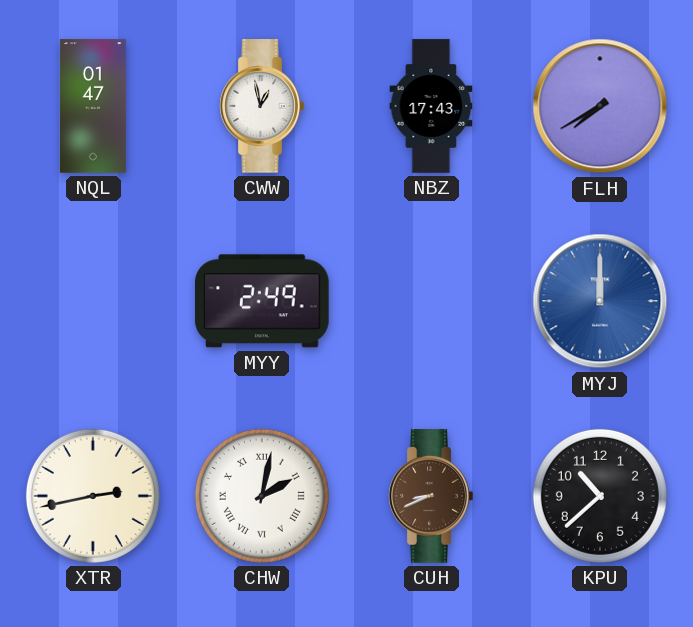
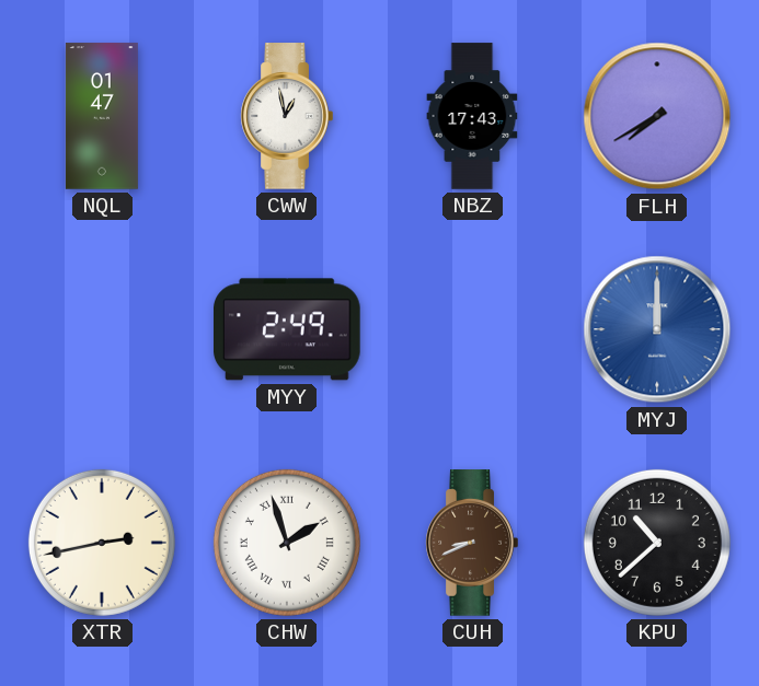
CHW: 2:02 -> 1:57
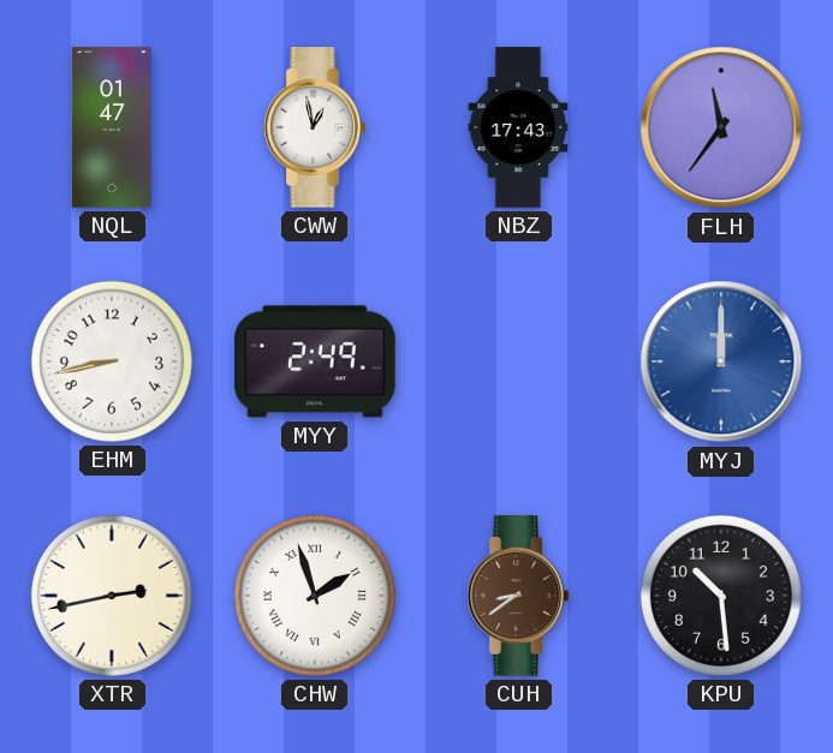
FLH: 7:40 -> 11:36
EHM: none -> 8:43
CUH: 8:41 -> 8:39
KPU: 10:38 -> 10:29
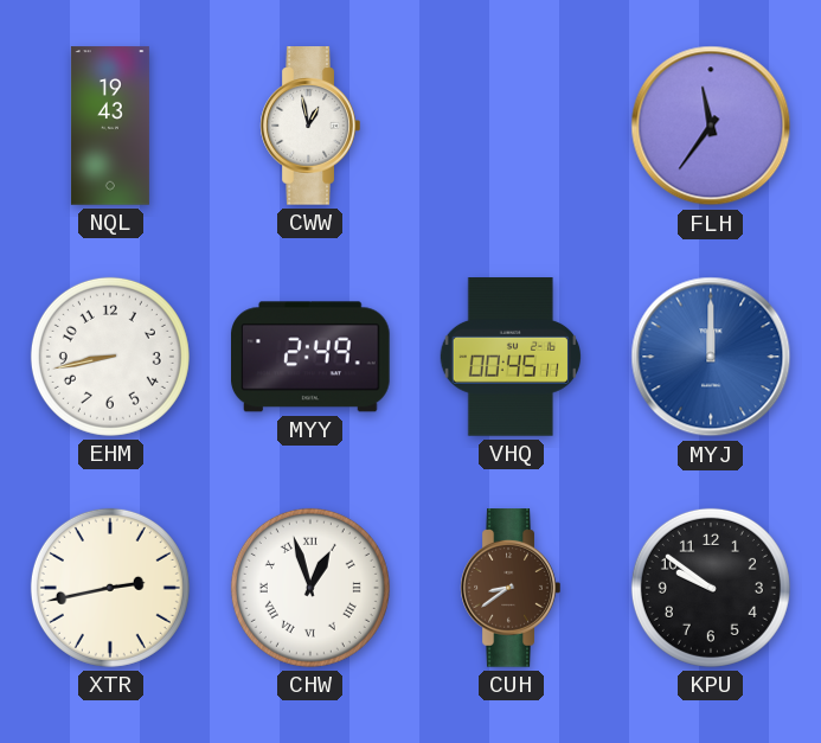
NQL: 01:47 -> 19:43
NBZ: 17:43 -> none
VHQ: none -> 00:45
CHW: 1:57 -> 12:57
KPU: 10:29 -> 9:51
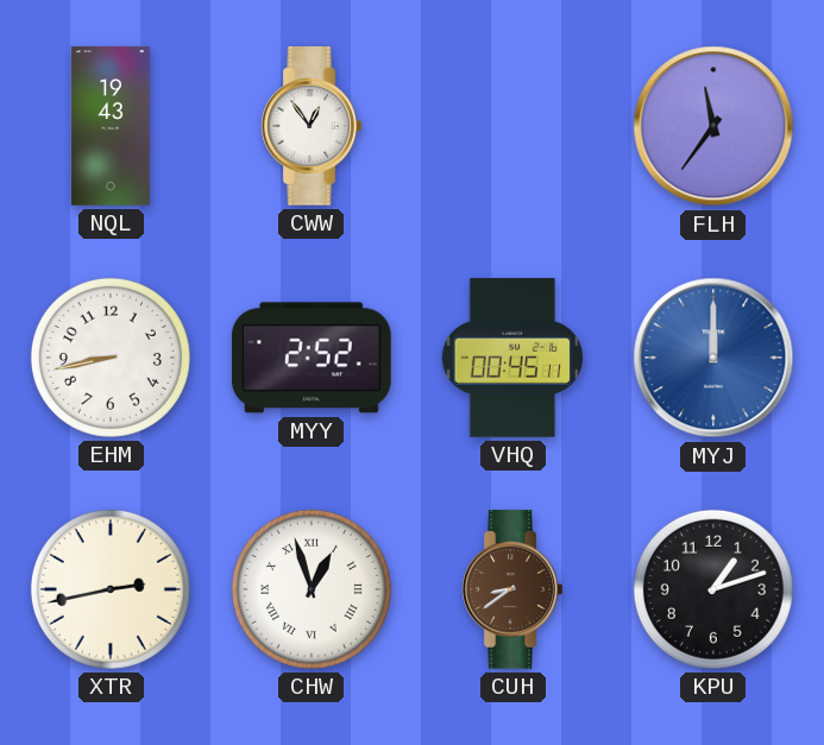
CWW: 12:58 -> 12:54
MYY: 2:49 -> 2:52
KPU: 9:51 -> 1:12
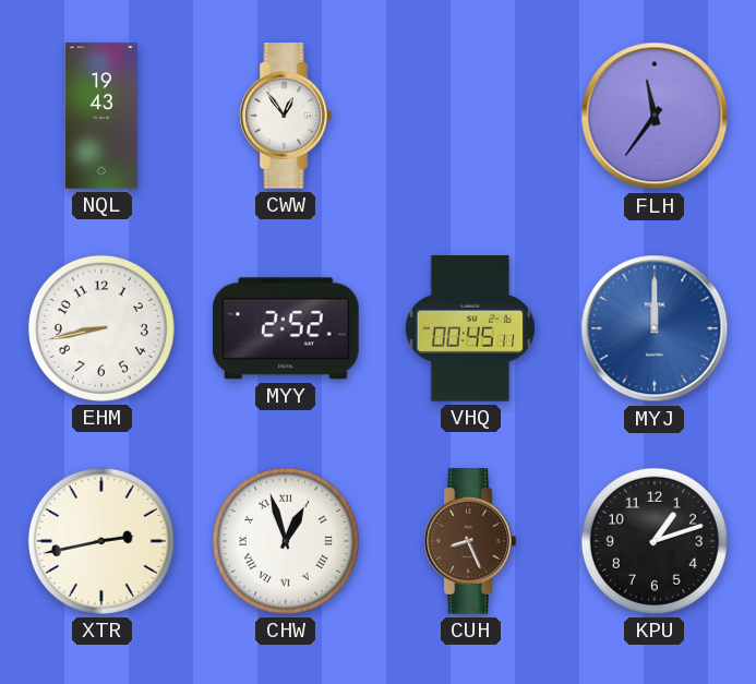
CUH: 8:39 -> 8:26
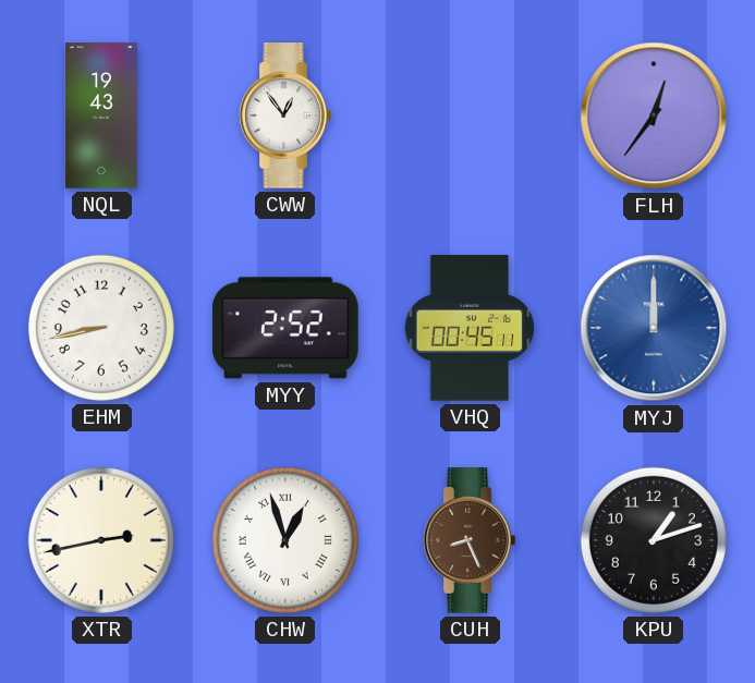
FLH: 11:36 -> 12:36
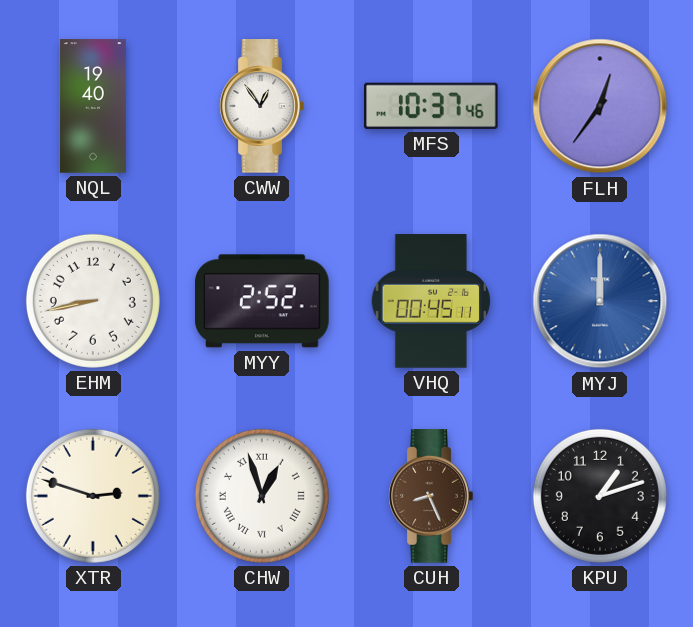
NQL: 19:43 -> 19:40
MFS: none -> 10:37
XTR: 2:43 -> 2:48
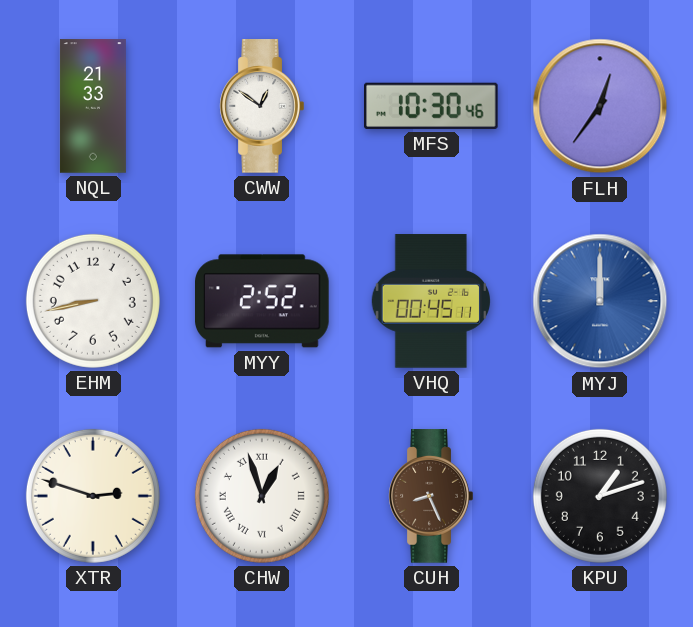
NQL: 19:40 -> 21:33
CWW: 12:54 -> 12:51
MFS: 10:37 -> 10:30
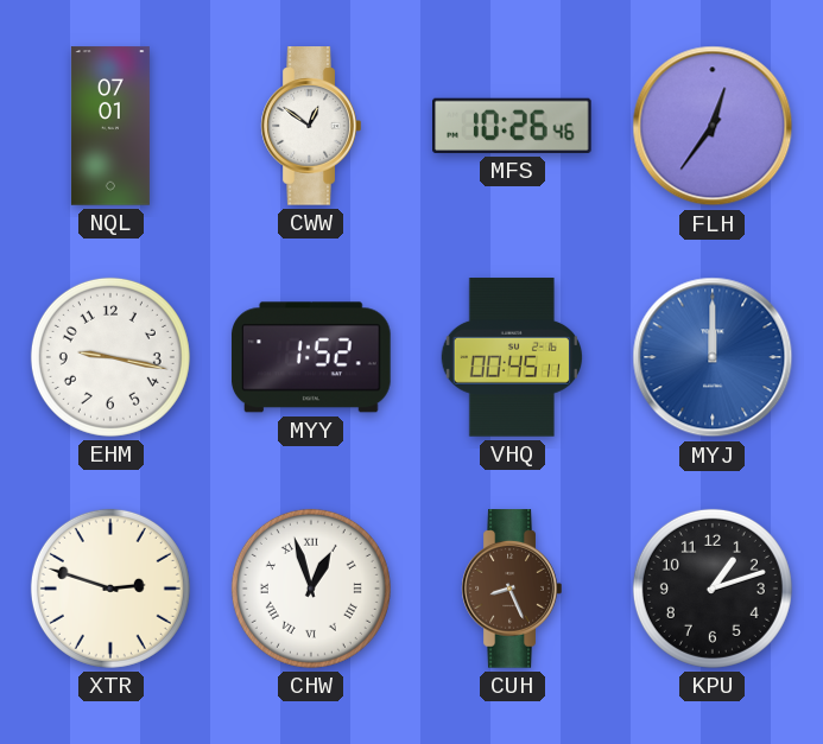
NQL: 21:33 -> 07:01
MFS: 10:30 -> 10:26
EHM: 8:43 -> 9:17
MYY: 2:52 -> 1:52
